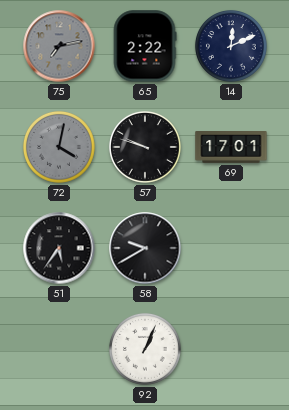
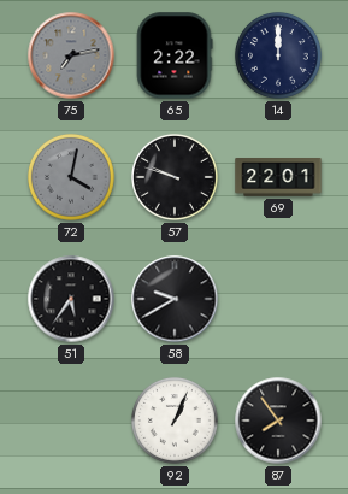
14: 12:11 -> 12:00
69: 17:01 -> 22:01
87: none -> 7:54
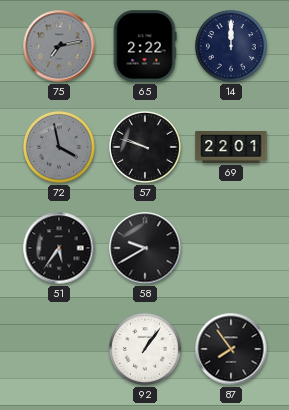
72: 4:02 -> 3:58
92: 1:04 -> 1:06
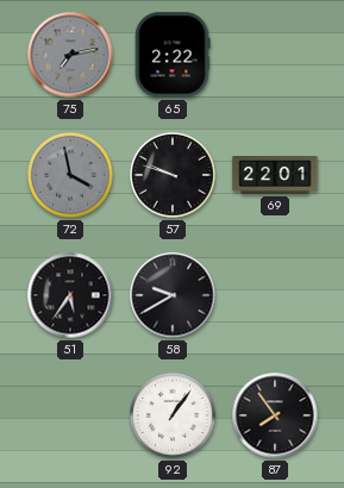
14: 12:00 -> none
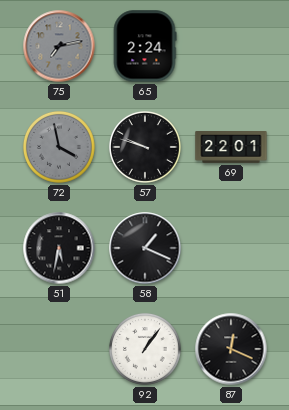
65: 2:22 -> 2:24
51: 5:36 -> 5:32
58: 9:40 -> 1:19
87: 7:54 -> 12:19
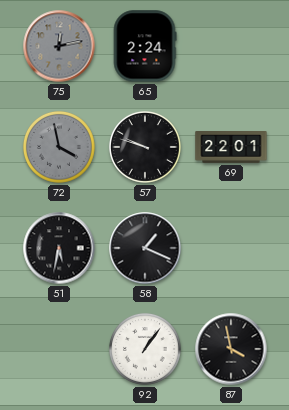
75: 7:13 -> 12:13
87: 12:19 -> 3:58
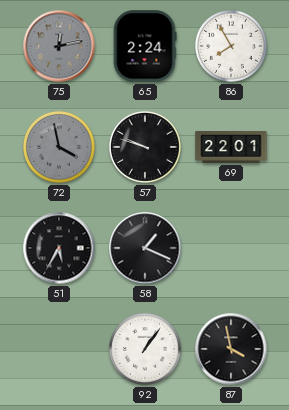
86: none -> 7:55
51: 5:32 -> 5:35
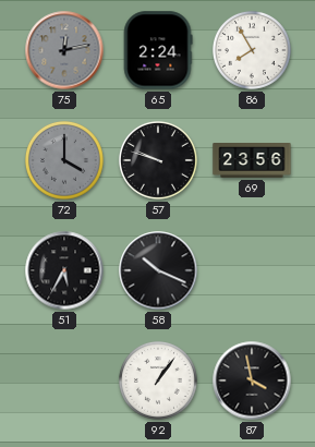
72: 3:58 -> 4:00
69: 22:01 -> 23:56
58: 1:19 -> 10:19
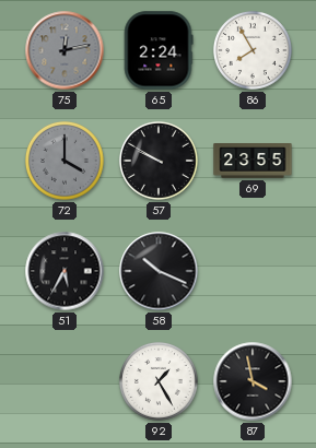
57: 9:48 -> 9:50
69: 23:56 -> 23:55
92: 1:06 -> 1:25
